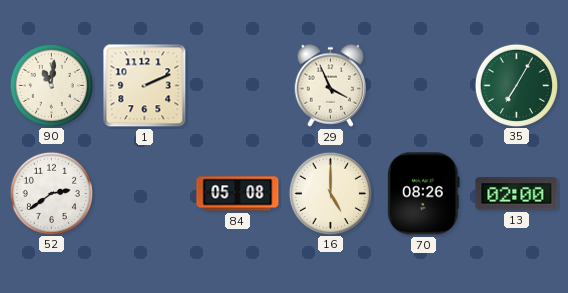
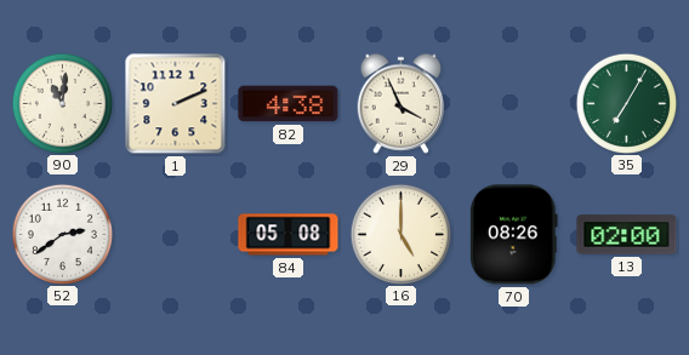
82: none -> 4:38
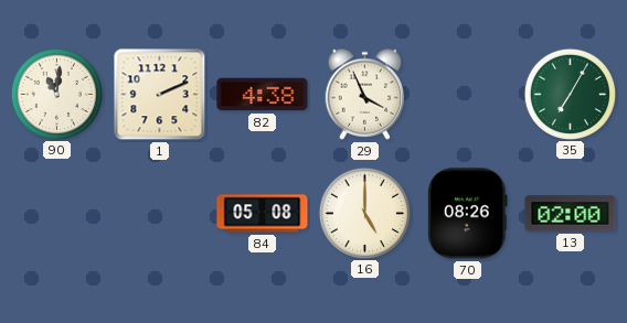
52: 2:39 -> none
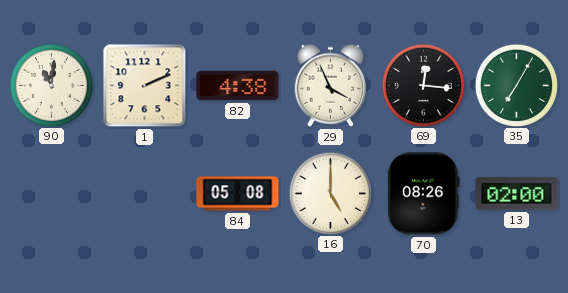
69: none -> 12:16
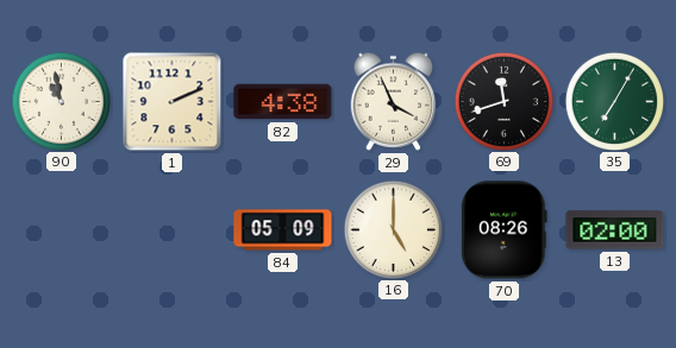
90: 11:01 -> 10:58
69: 12:16 -> 11:42
84: 05:08 -> 05:09
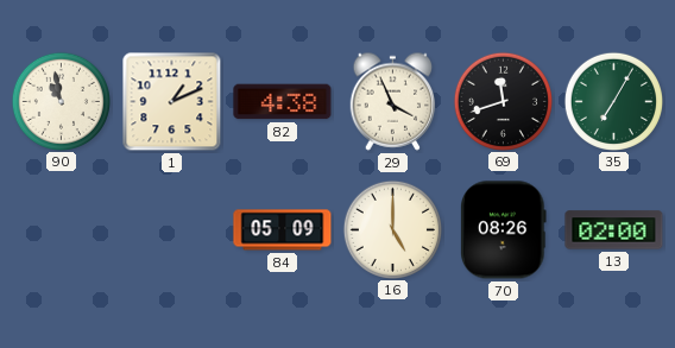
1: 2:11 -> 1:11
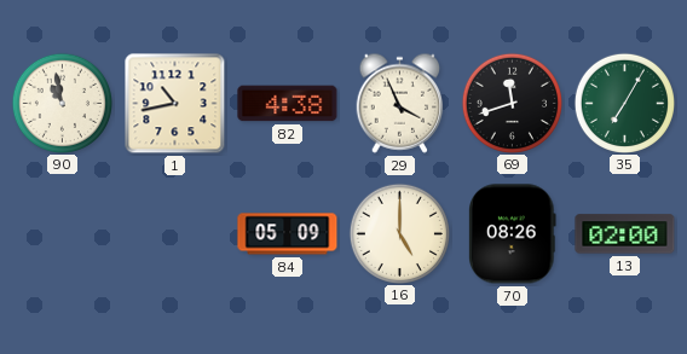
1: 1:11 -> 10:43
